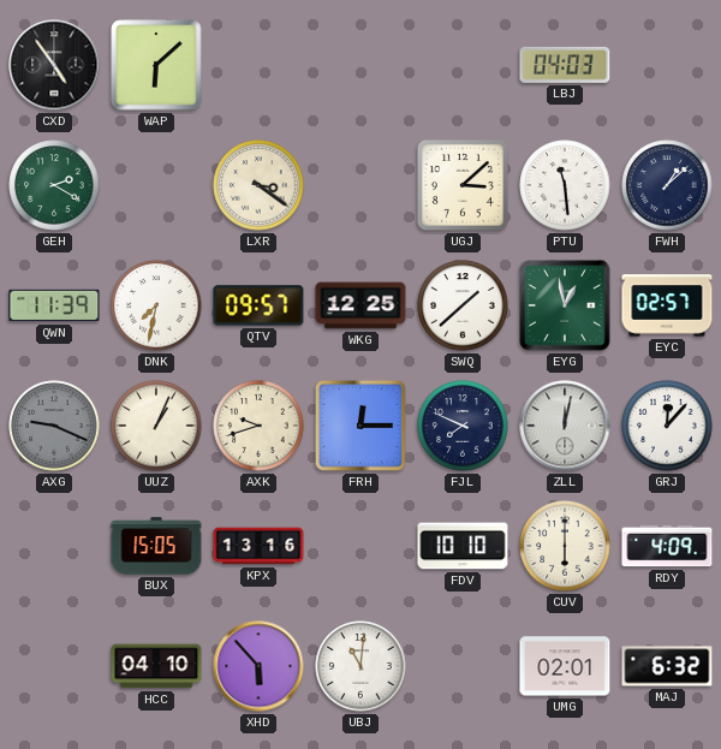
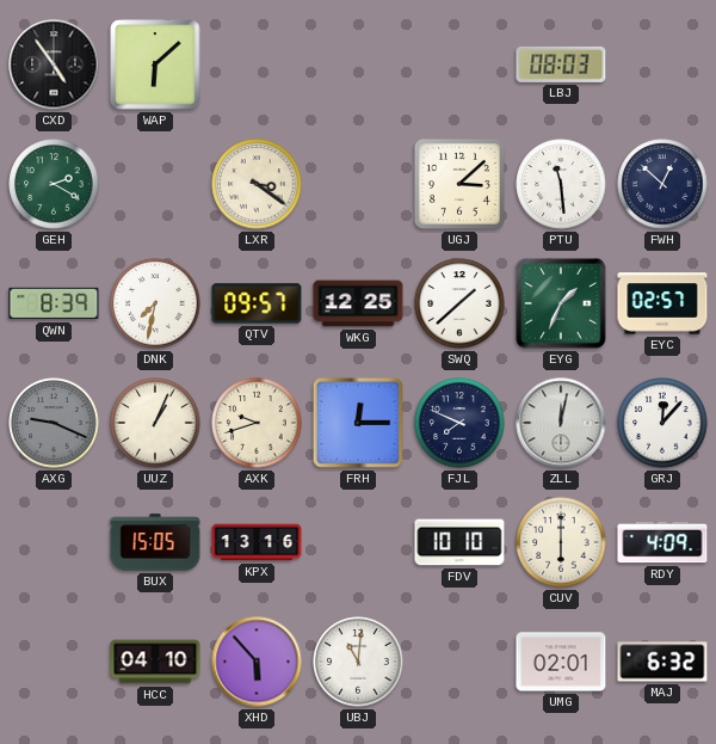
LBJ: 04:03 -> 08:03
FWH: 1:08 -> 12:52
QWN: 11:39 -> 8:39
EYG: 12:58 -> 1:34
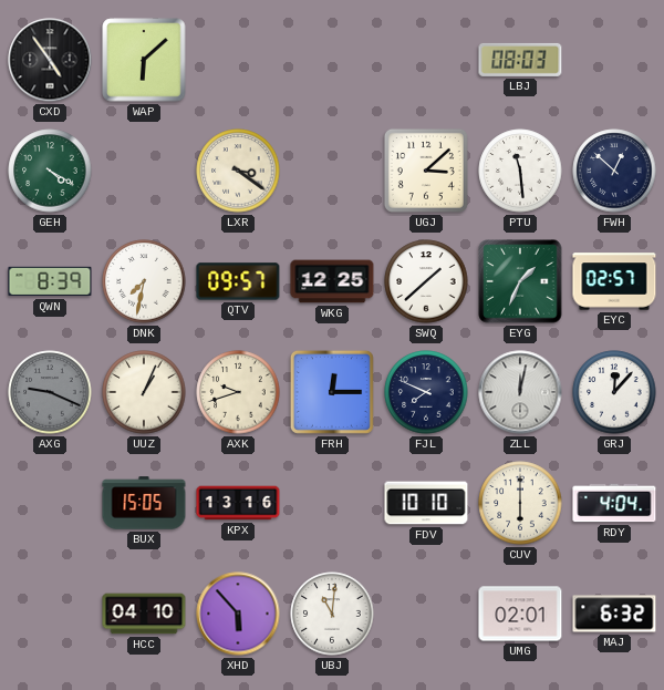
GEH: 2:20 -> 4:20
RDY: 4:09 -> 4:04
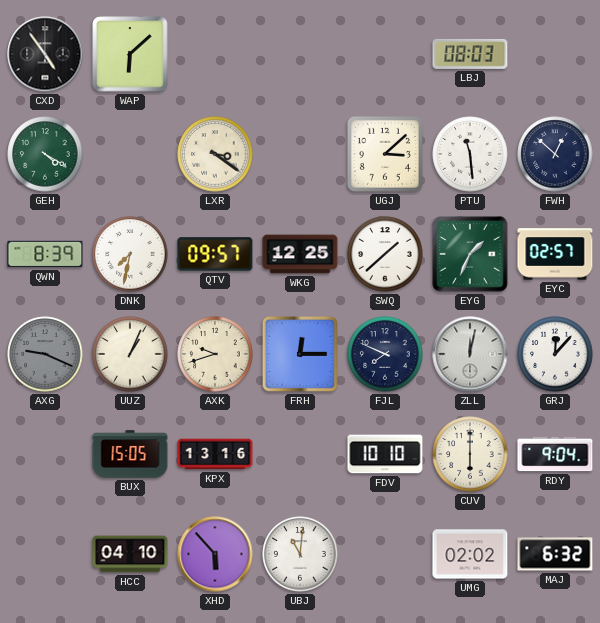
RDY: 4:04 -> 9:04
UMG: 02:01 -> 02:02
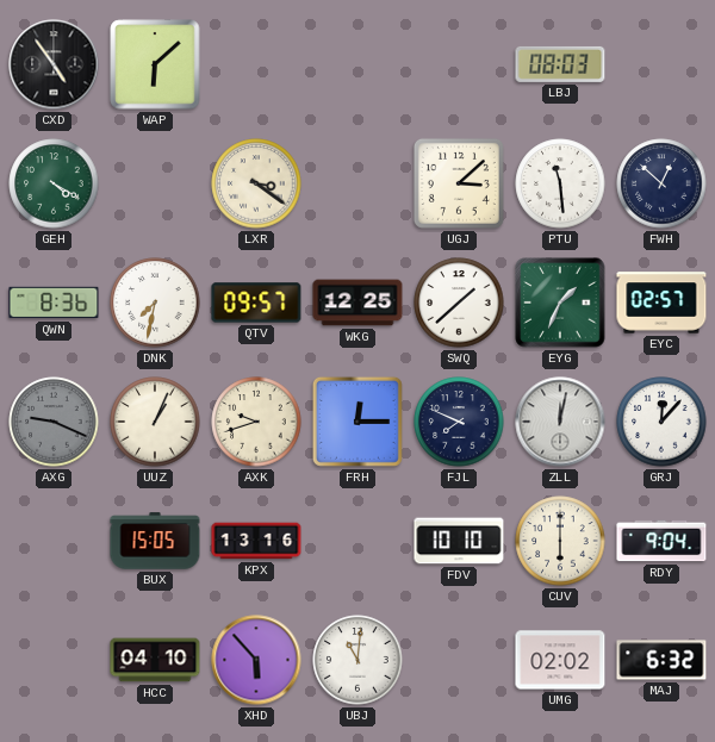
QWN: 8:39 -> 8:36
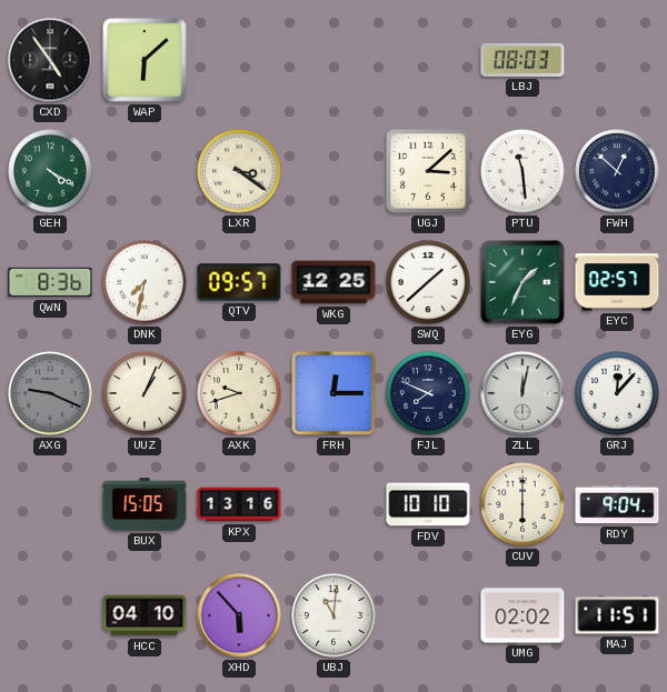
MAJ: 6:32 -> 11:51
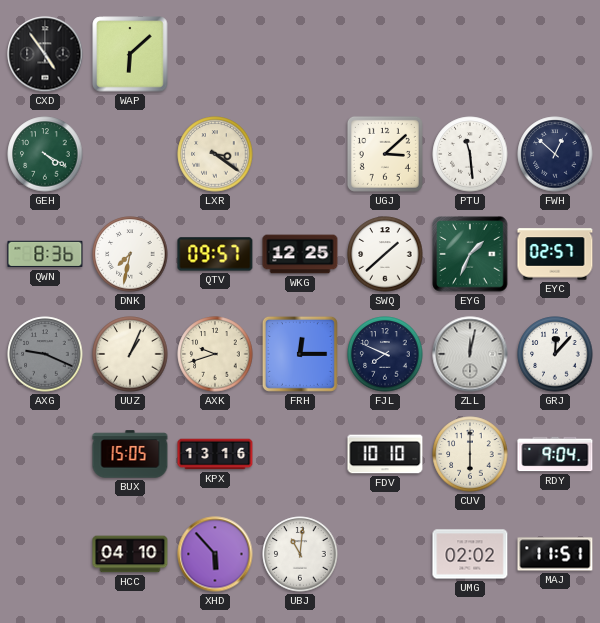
LBJ: 08:03 -> none
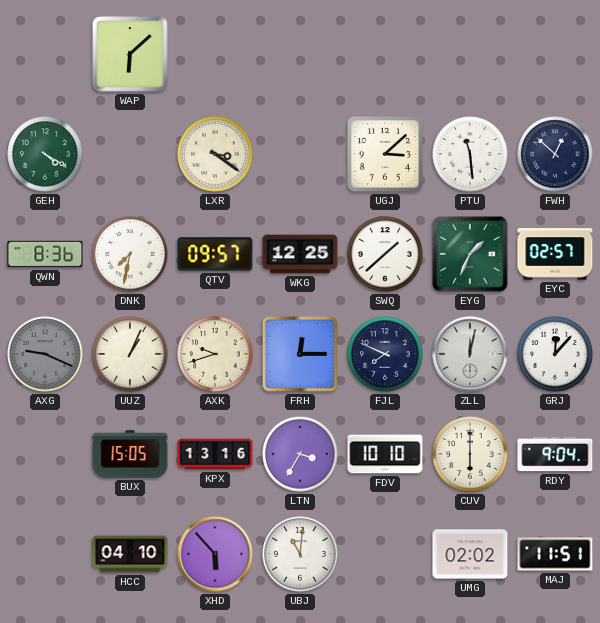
CXD: 4:54 -> none
LTN: none -> 3:35
